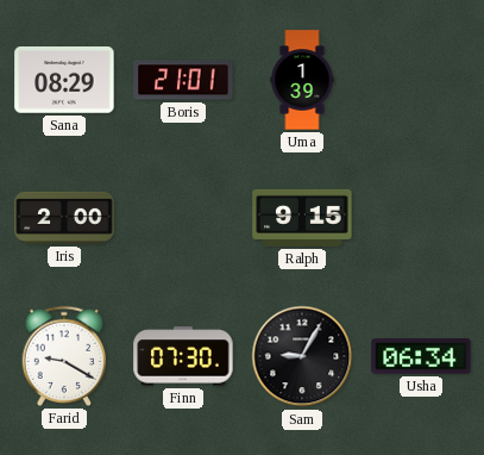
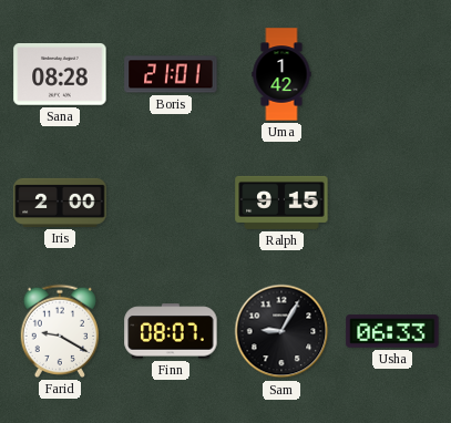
Sana: 08:29 -> 08:28
Uma: 1:39 -> 1:42
Finn: 07:30 -> 08:07
Usha: 06:34 -> 06:33
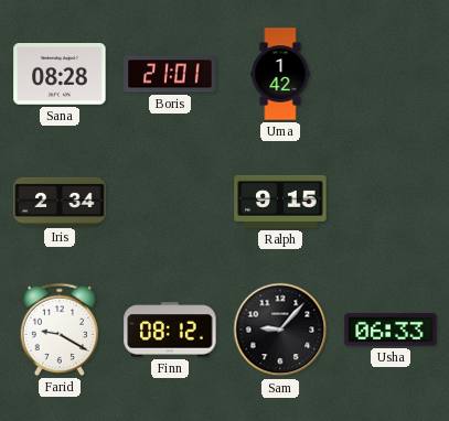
Iris: 2:00 -> 2:34
Finn: 08:07 -> 08:12
Sam: 9:05 -> 9:07
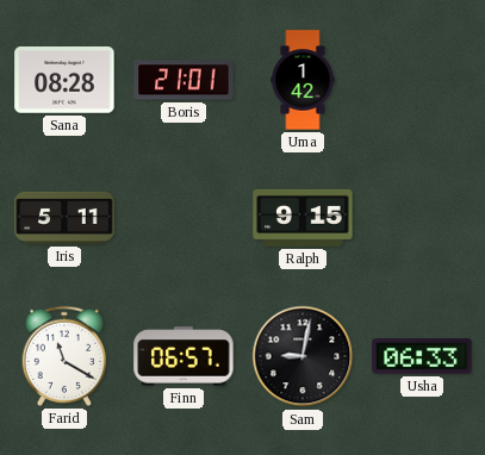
Iris: 2:34 -> 5:11
Farid: 9:20 -> 11:20
Finn: 08:12 -> 06:57
Sam: 9:07 -> 9:02
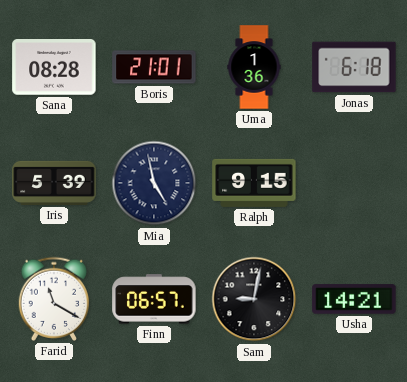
Uma: 1:42 -> 1:36
Jonas: none -> 6:18
Iris: 5:11 -> 5:39
Mia: none -> 4:58
Usha: 06:33 -> 14:21
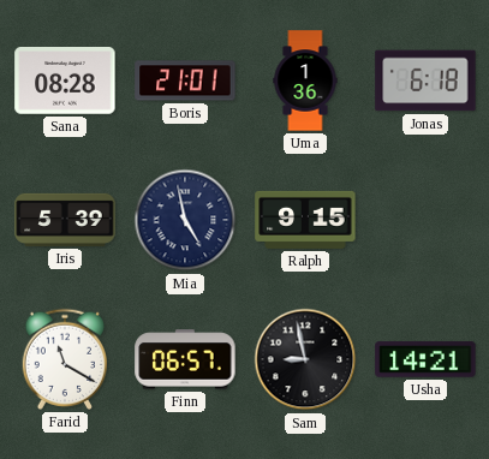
Sam: 9:02 -> 8:58
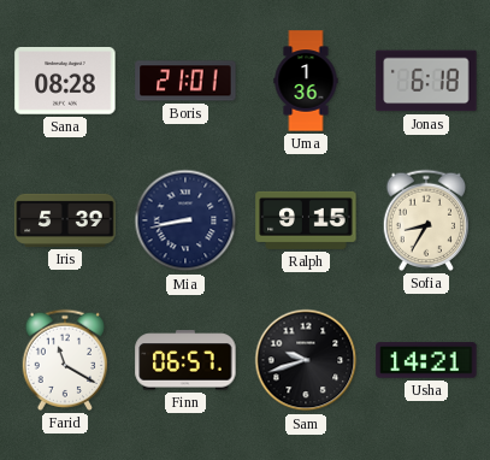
Mia: 4:58 -> 8:43
Sofia: none -> 8:35
Sam: 8:58 -> 9:42
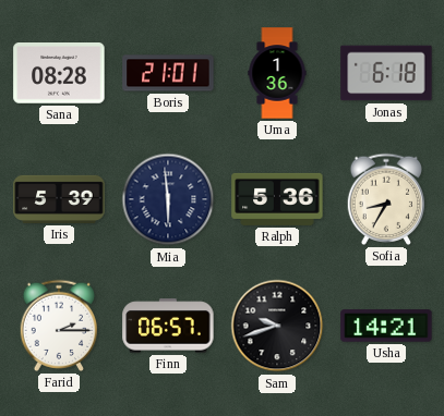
Mia: 8:43 -> 5:59
Ralph: 9:15 -> 5:36
Farid: 11:20 -> 2:15
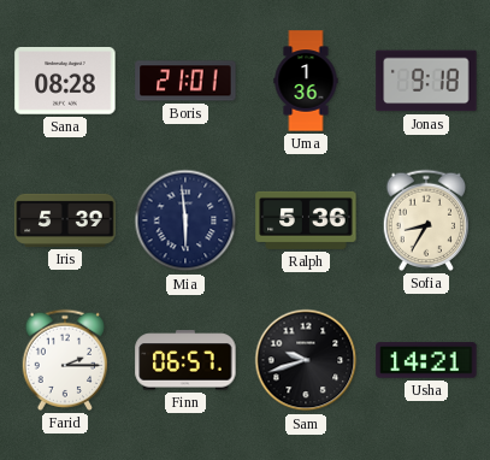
Jonas: 6:18 -> 9:18
